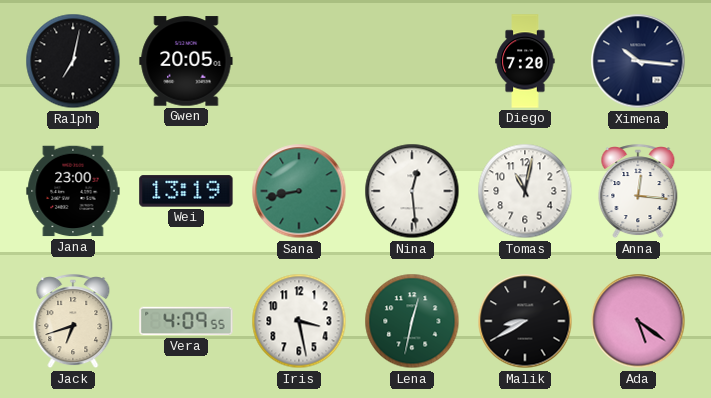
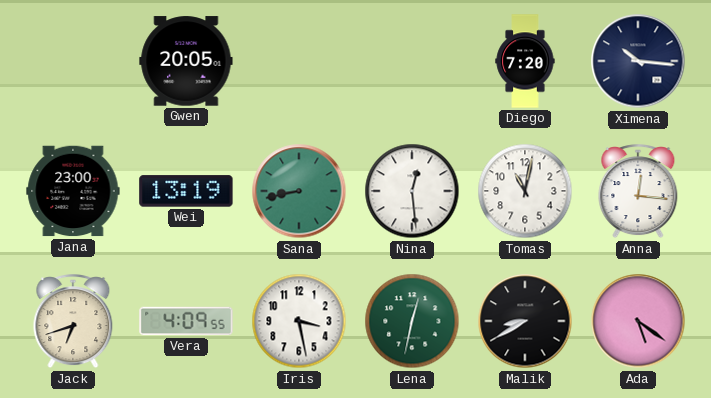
Ralph: 7:02 -> none
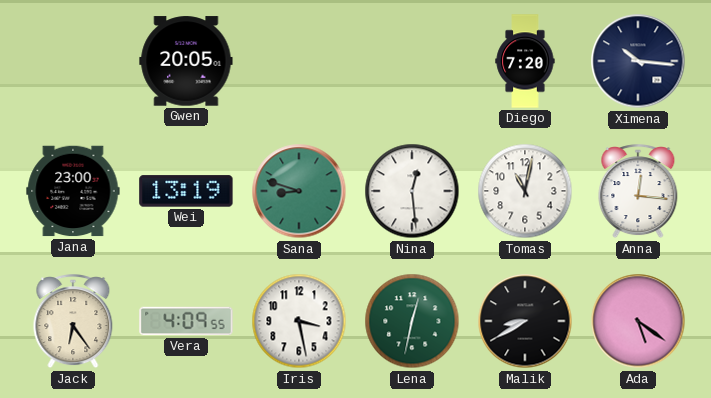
Sana: 8:43 -> 8:48
Jack: 6:42 -> 6:24
